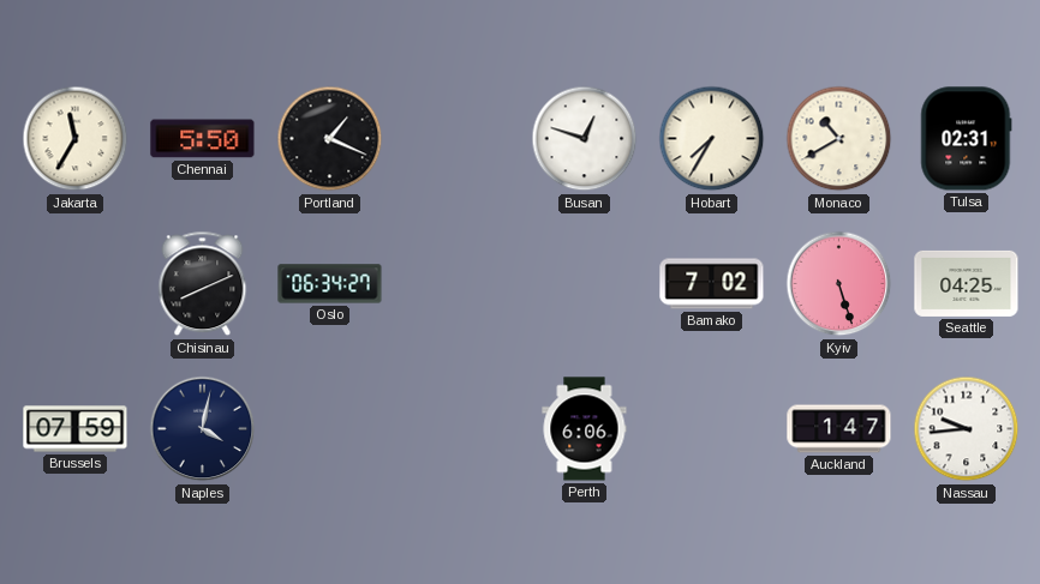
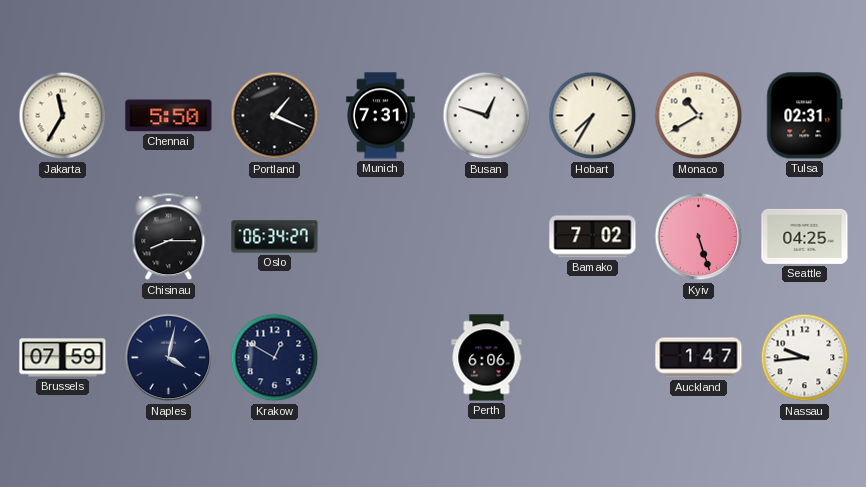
Munich: none -> 7:31
Chisinau: 8:11 -> 8:15
Krakow: none -> 12:50
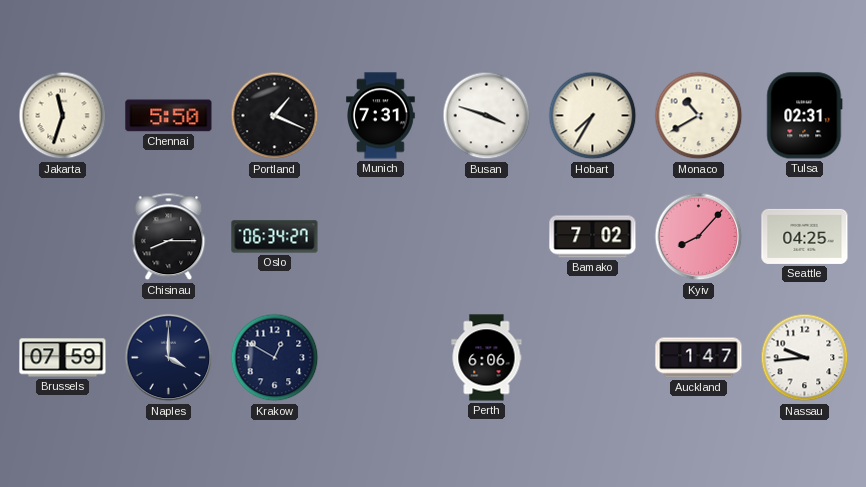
Jakarta: 11:35 -> 11:33
Busan: 12:48 -> 3:48
Kyiv: 5:27 -> 8:07
Naples: 4:02 -> 4:00
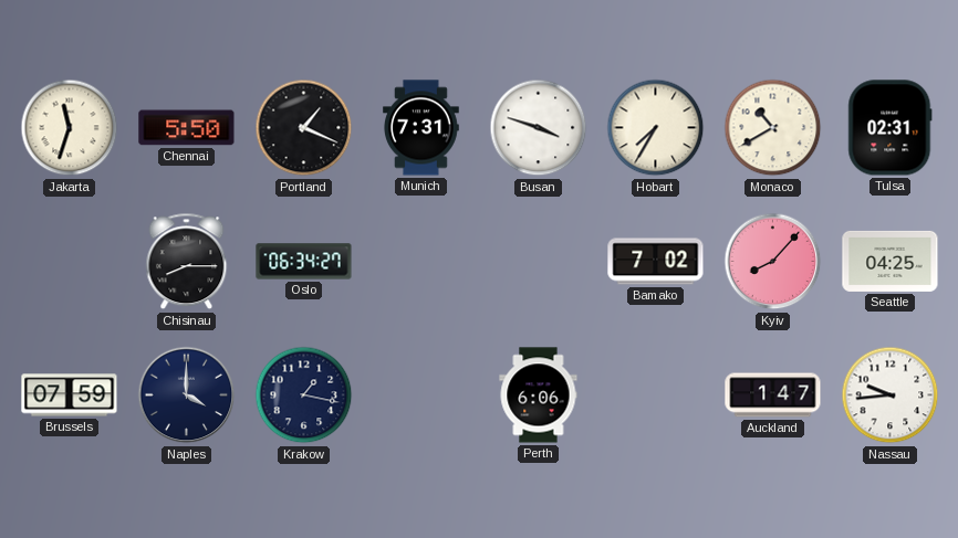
Krakow: 12:50 -> 1:17
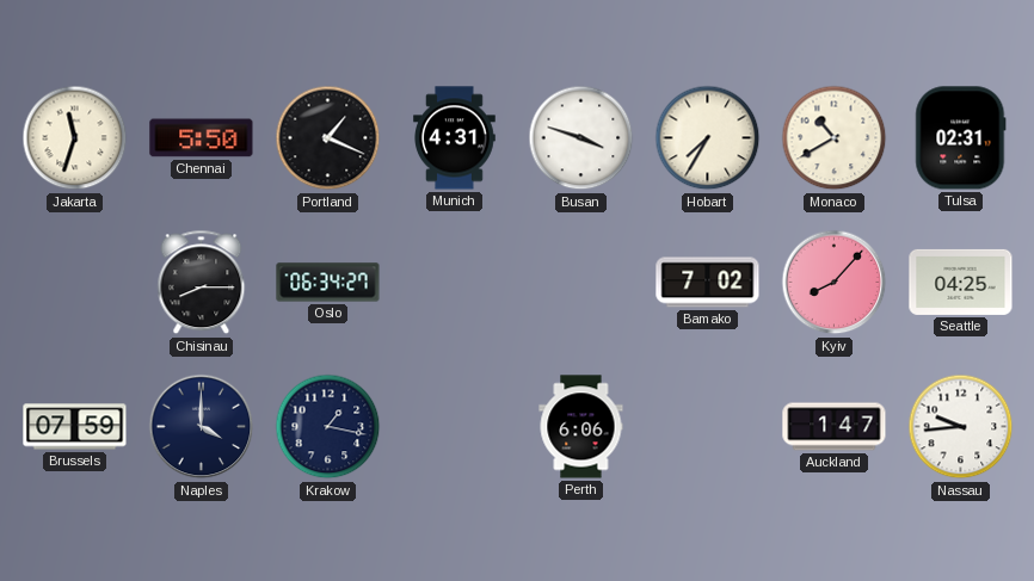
Munich: 7:31 -> 4:31
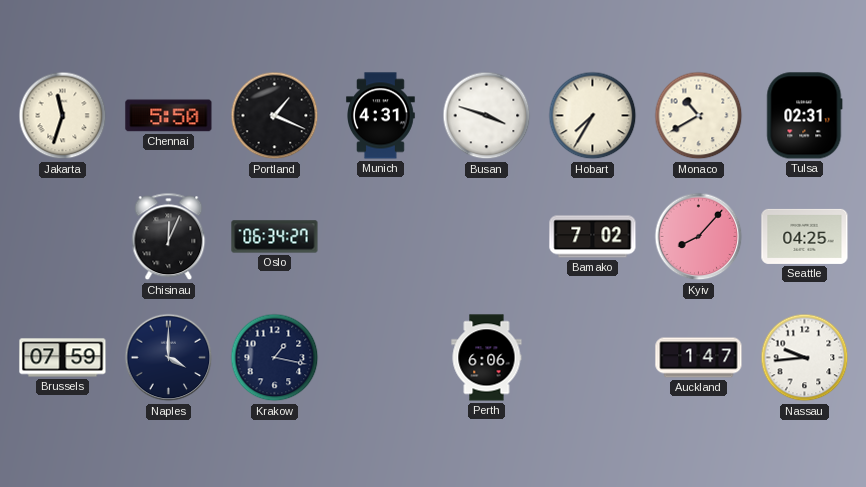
Chisinau: 8:15 -> 12:04
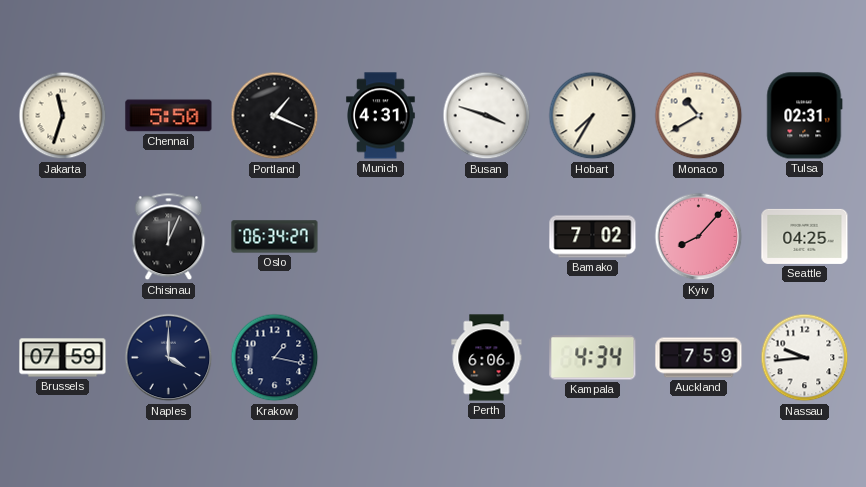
Kampala: none -> 4:34
Auckland: 1:47 -> 7:59
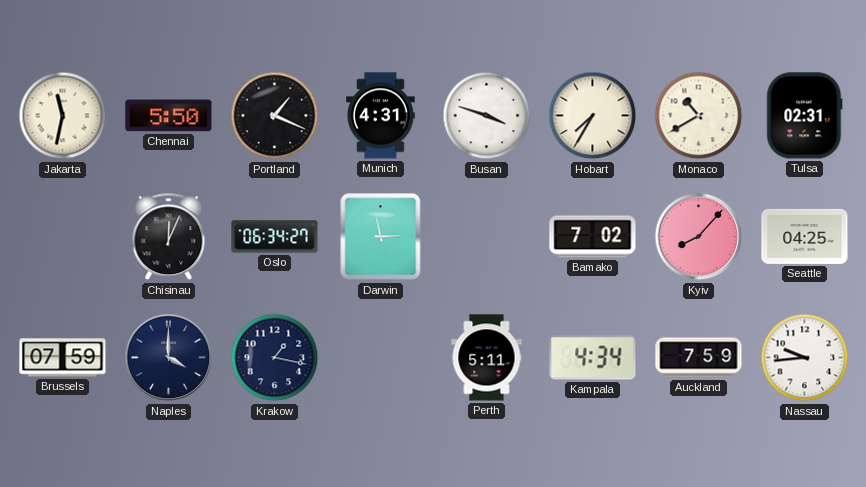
Jakarta: 11:33 -> 11:32
Darwin: none -> 2:58
Perth: 6:06 -> 5:11
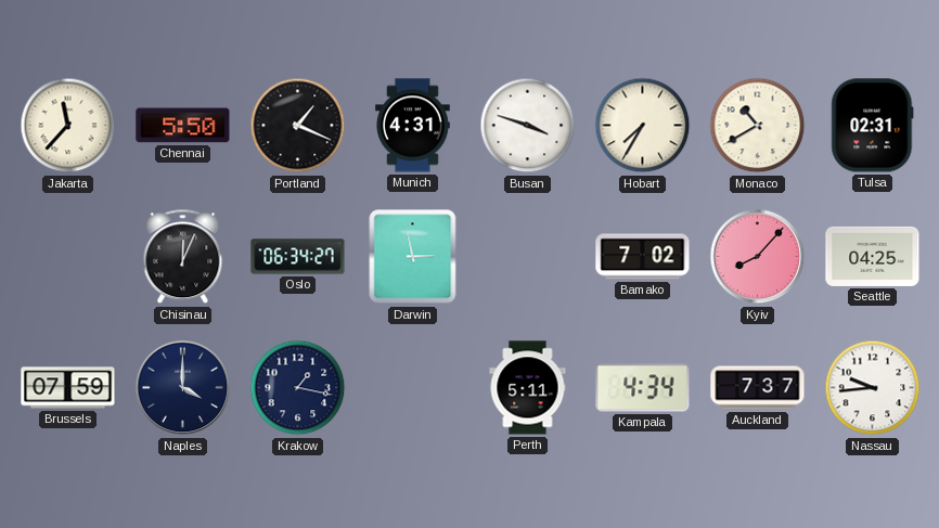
Jakarta: 11:32 -> 11:37
Auckland: 7:59 -> 7:37
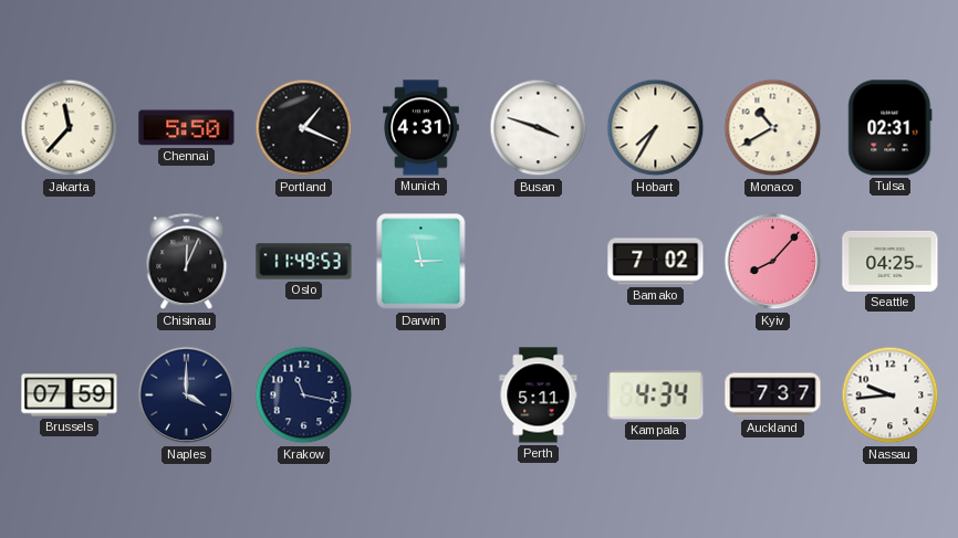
Oslo: 06:34 -> 11:49
Krakow: 1:17 -> 11:17
